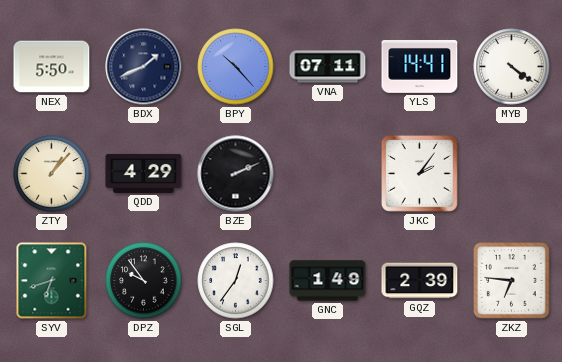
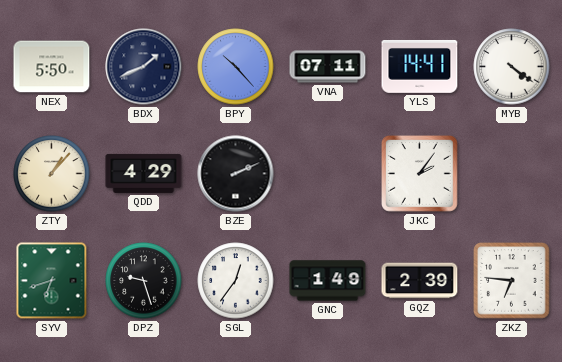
DPZ: 9:54 -> 9:27
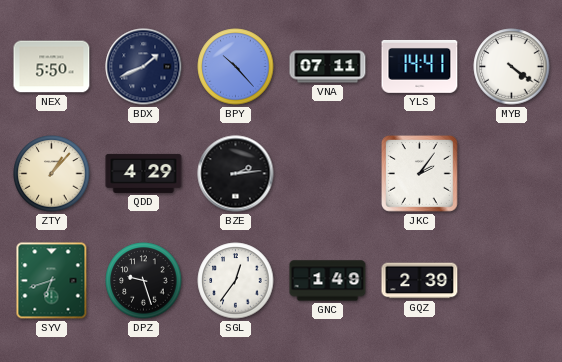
BZE: 2:11 -> 2:14
ZKZ: 6:46 -> none
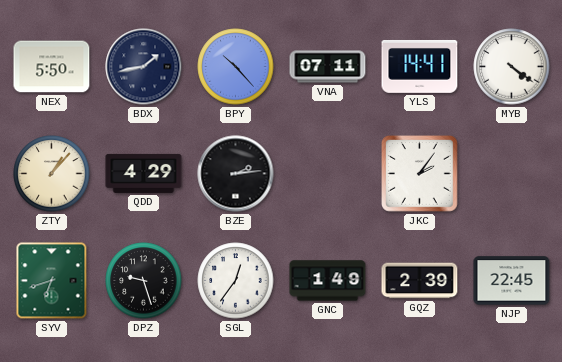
BDX: 1:41 -> 1:43
NJP: none -> 22:45
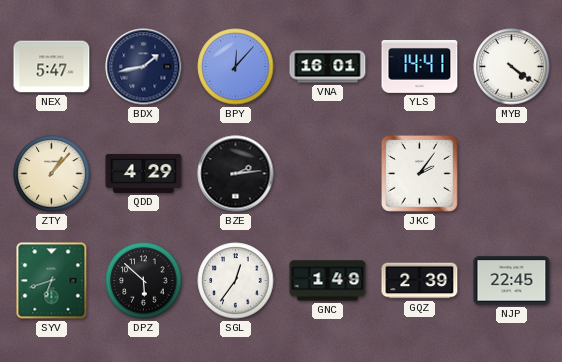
NEX: 5:50 -> 5:47
BPY: 10:23 -> 12:07
VNA: 07:11 -> 16:01
DPZ: 9:27 -> 5:52
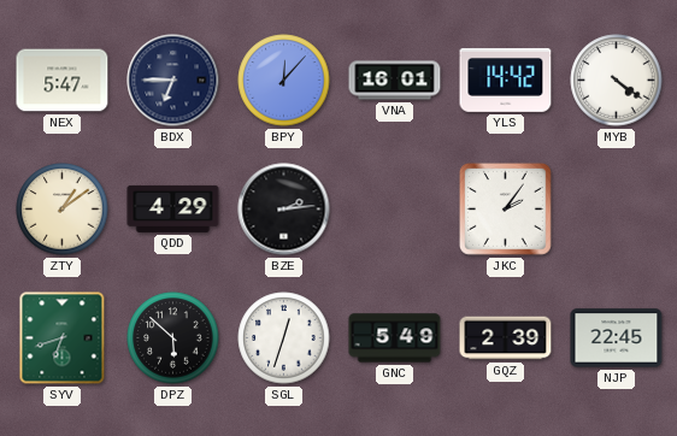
BDX: 1:43 -> 6:45
YLS: 14:41 -> 14:42
ZTY: 1:07 -> 1:09
SGL: 12:36 -> 12:33
GNC: 1:49 -> 5:49
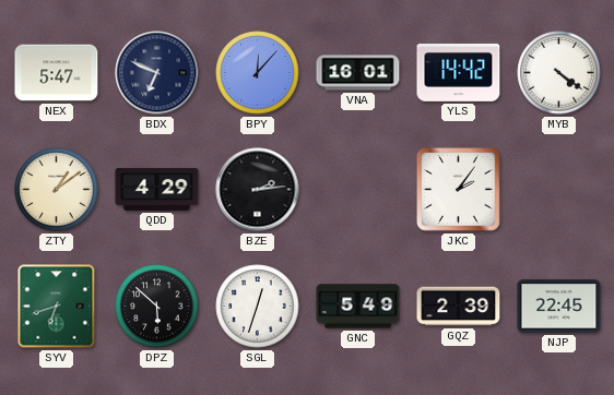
BDX: 6:45 -> 6:49
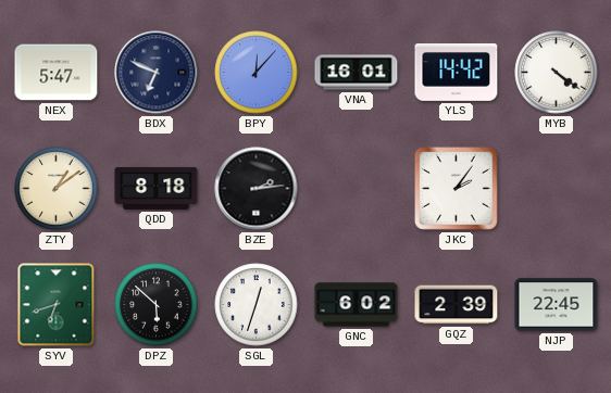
QDD: 4:29 -> 8:18
GNC: 5:49 -> 6:02
